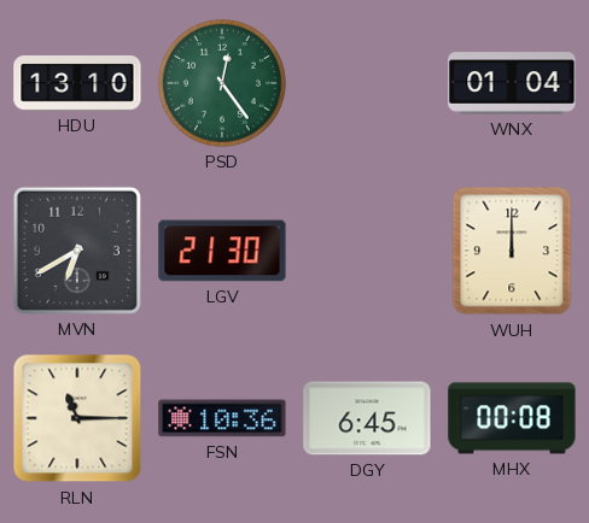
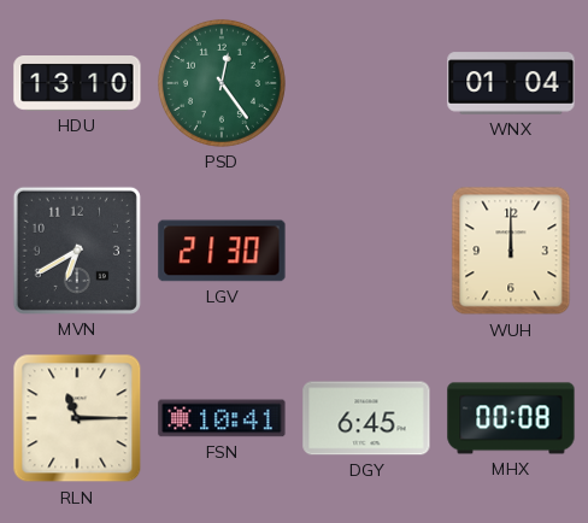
FSN: 10:36 -> 10:41
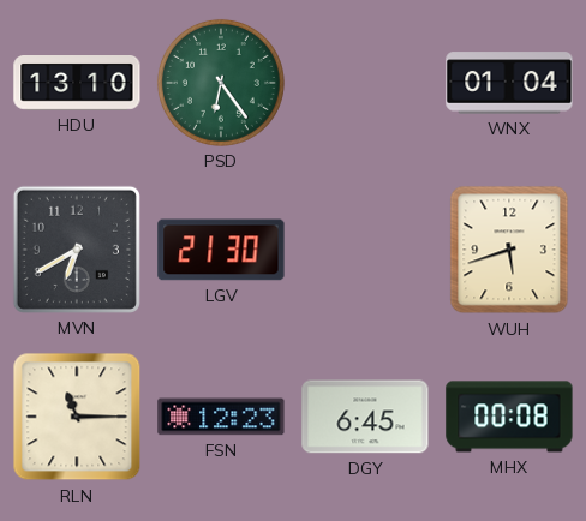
PSD: 12:24 -> 6:24
WUH: 12:00 -> 5:42
FSN: 10:41 -> 12:23
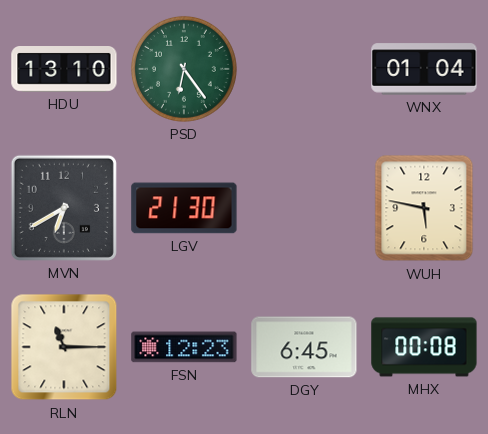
WUH: 5:42 -> 5:47
